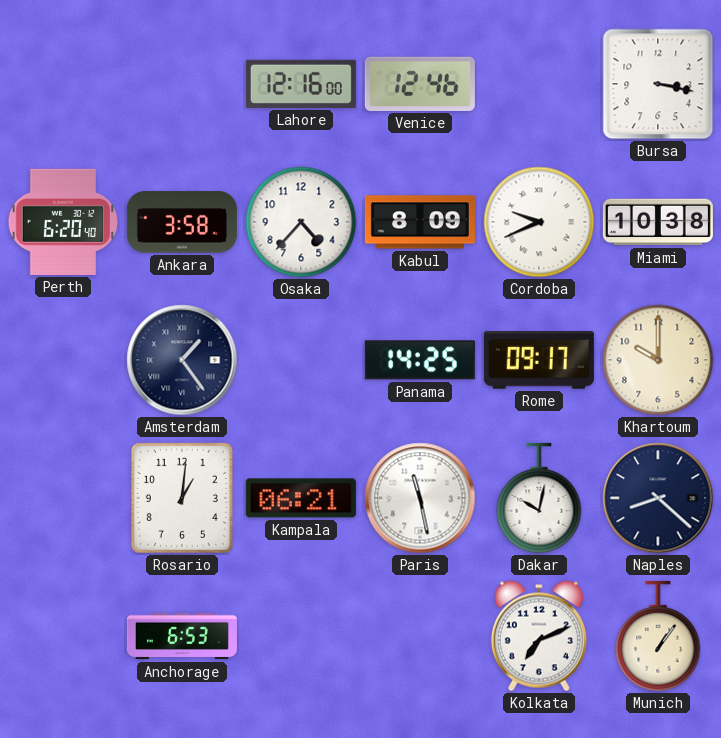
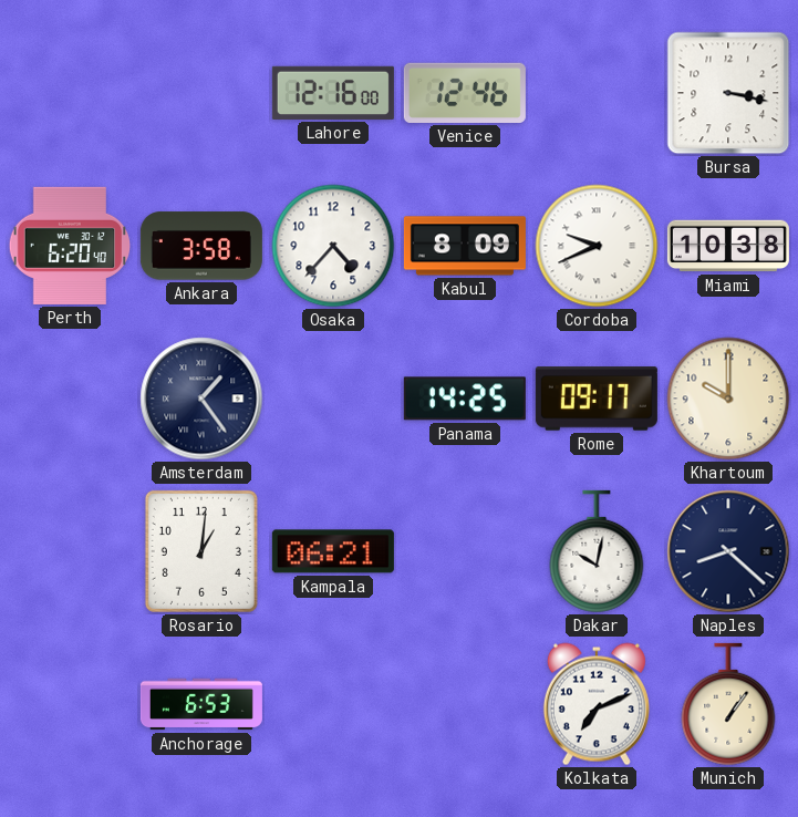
Paris: 11:28 -> none
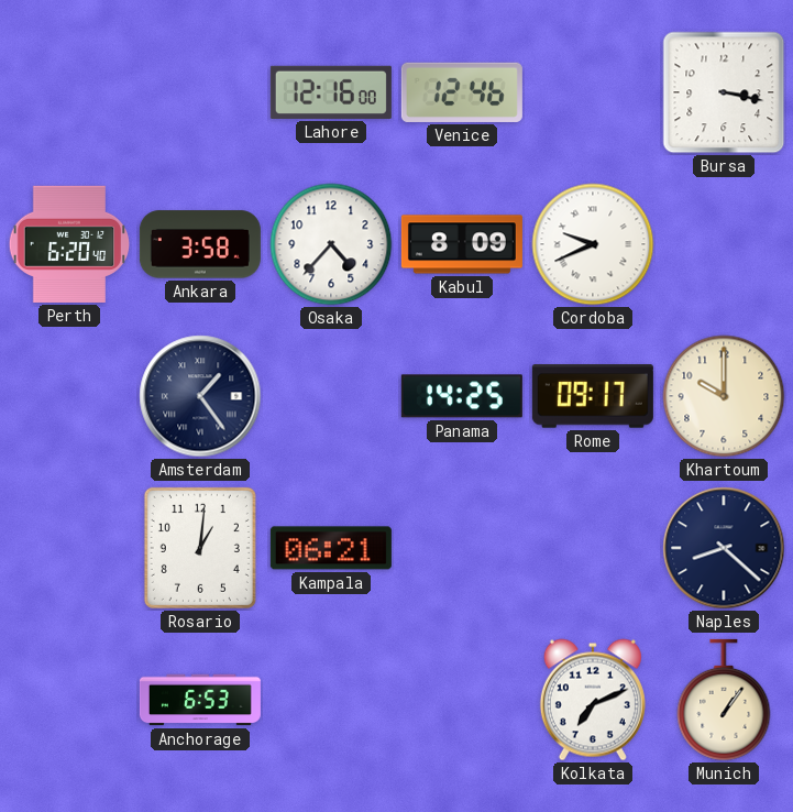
Miami: 10:38 -> none
Dakar: 10:02 -> none
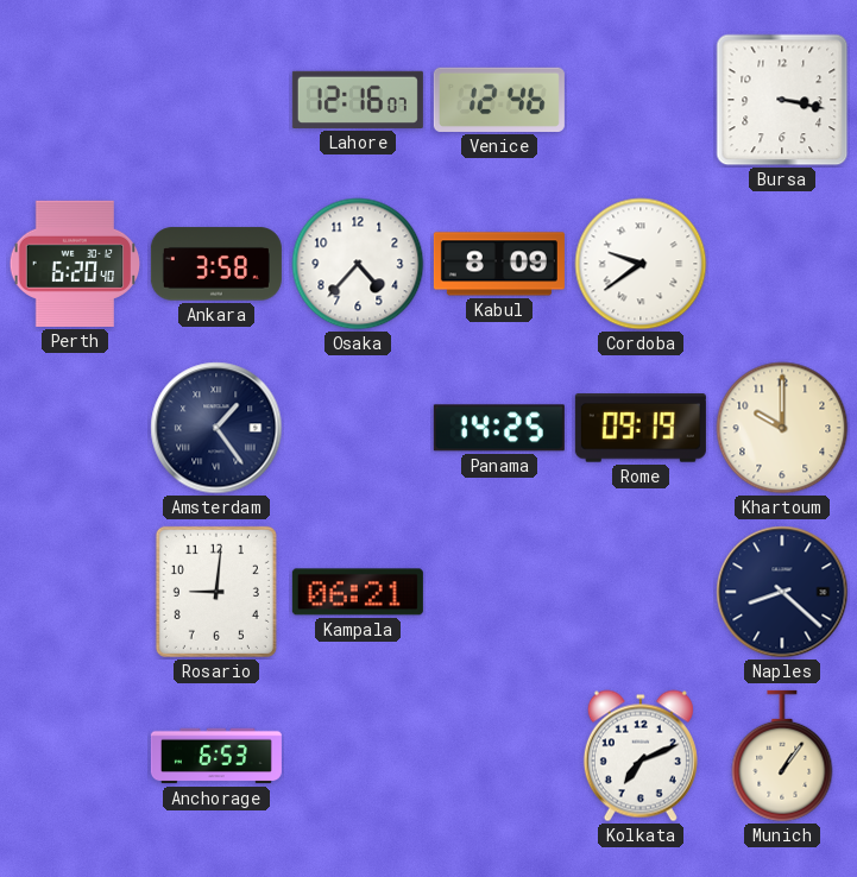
Lahore: 12:16:00 -> 12:16:07
Cordoba: 9:41 -> 9:39
Rome: 09:17 -> 09:19
Rosario: 1:01 -> 9:01
